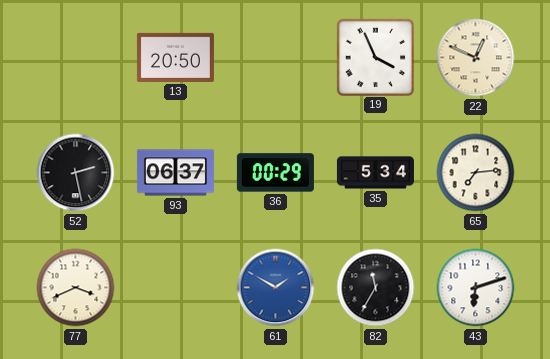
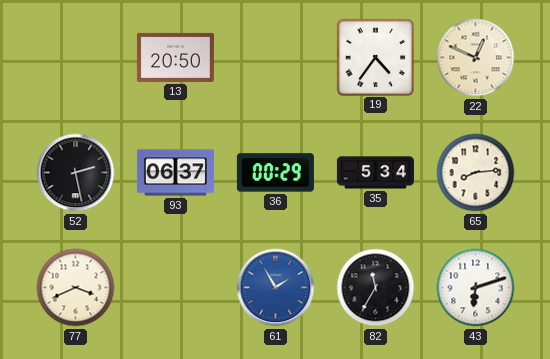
19: 3:56 -> 4:36
65: 7:14 -> 8:14
61: 1:50 -> 1:55
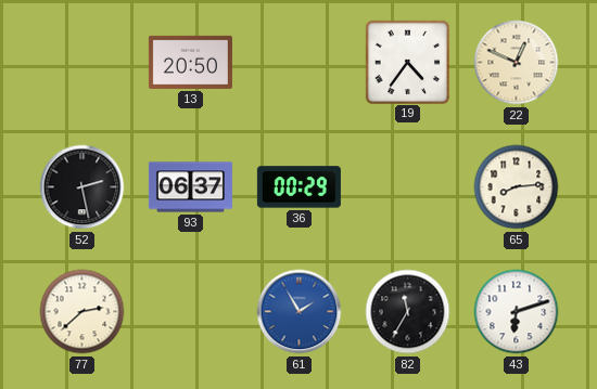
35: 5:34 -> none
77: 3:41 -> 2:38
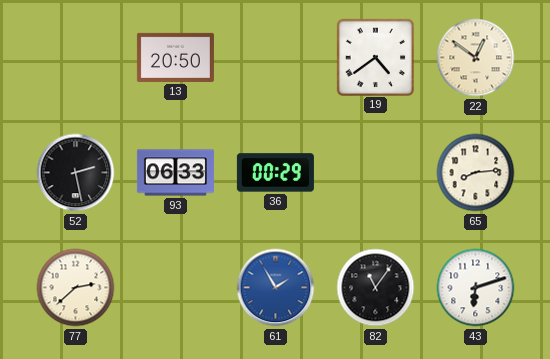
19: 4:36 -> 4:39
22: 12:49 -> 12:51
93: 06:37 -> 06:33
82: 11:35 -> 11:06
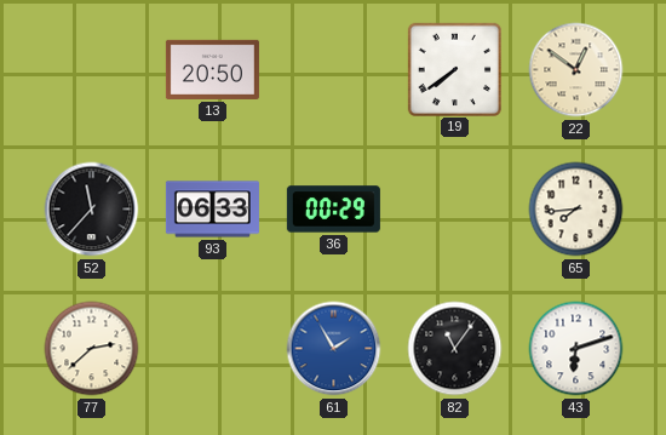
19: 4:39 -> 7:39
52: 2:28 -> 11:37
65: 8:14 -> 7:44
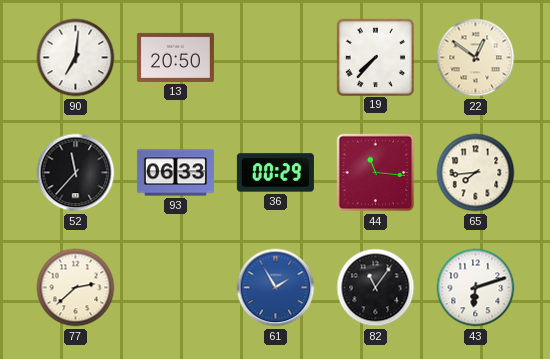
90: none -> 7:01
19: 7:39 -> 7:37
44: none -> 11:16
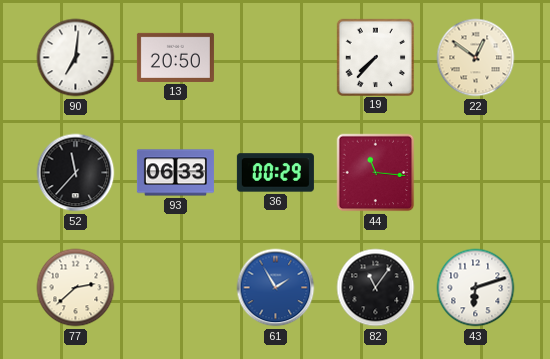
65: 7:44 -> none
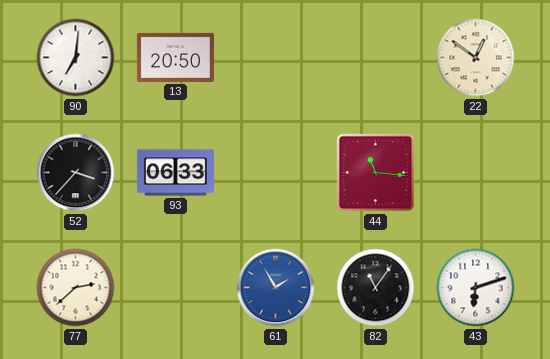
19: 7:37 -> none
52: 11:37 -> 3:37
36: 00:29 -> none
